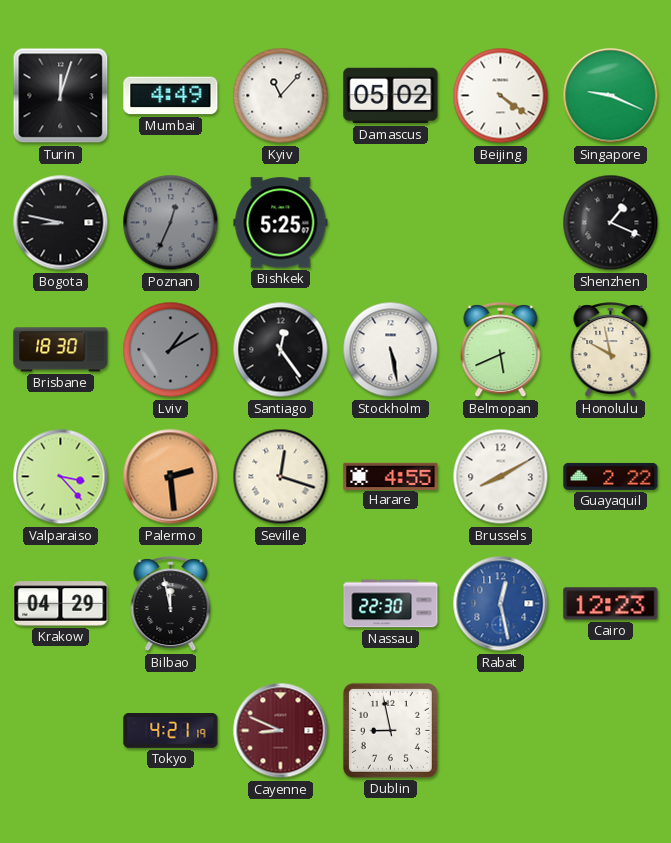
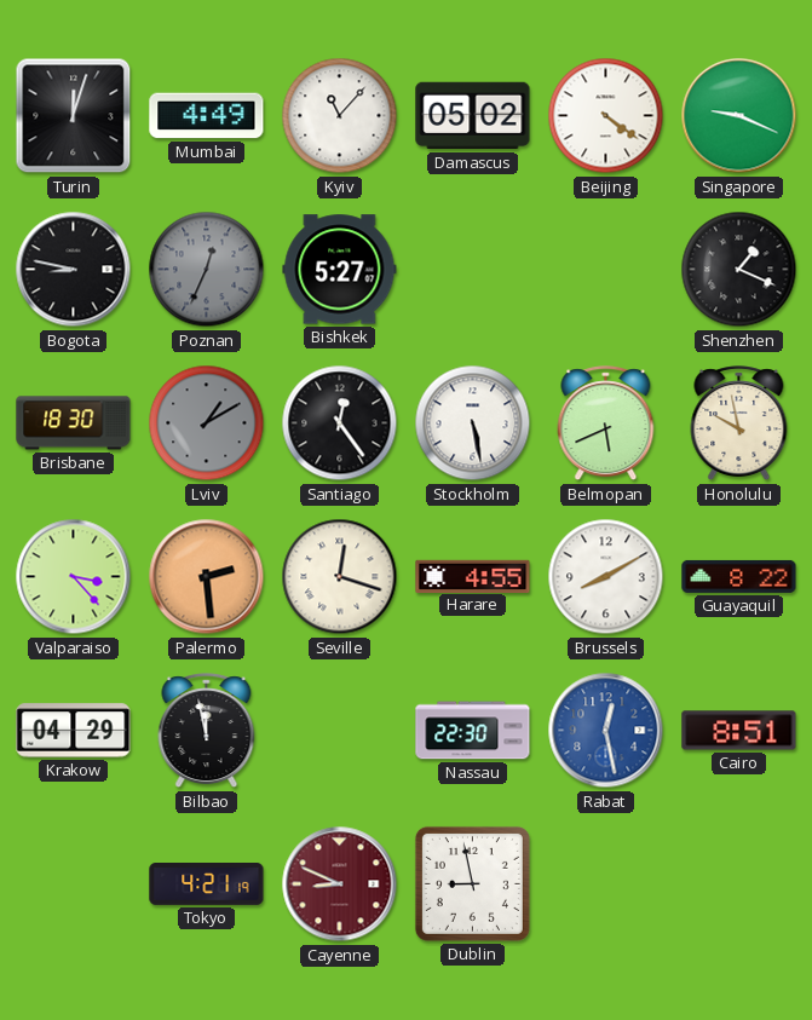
Bishkek: 5:25 -> 5:27
Guayaquil: 2:22 -> 8:22
Cairo: 12:23 -> 8:51
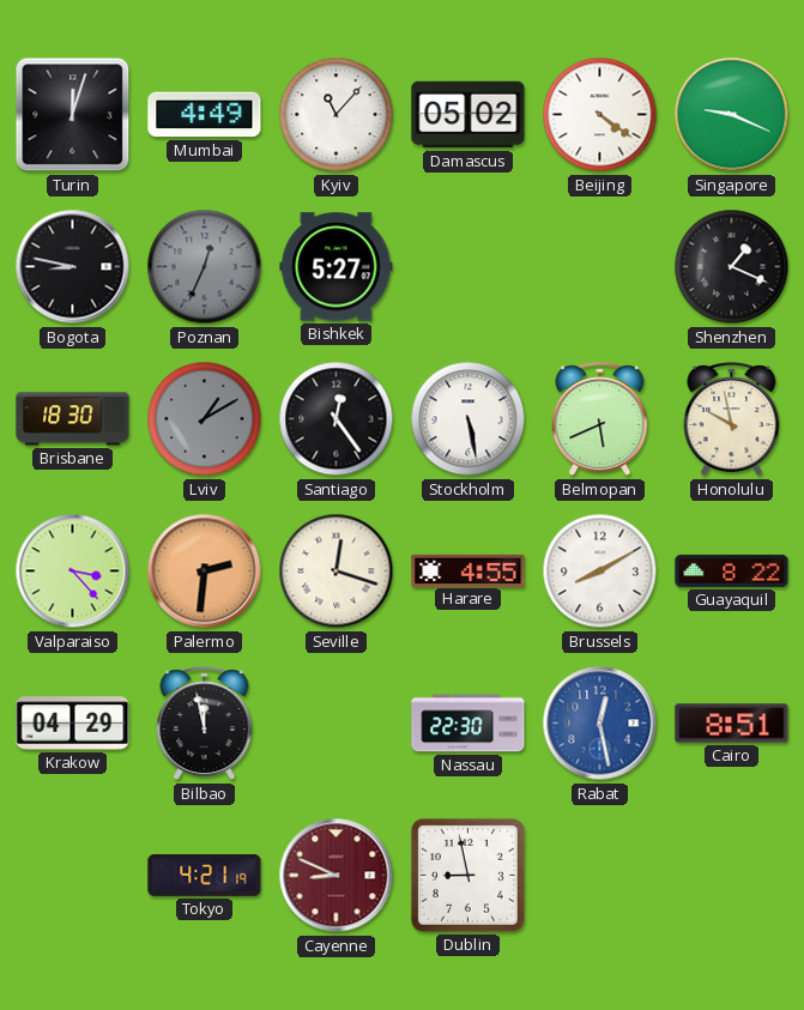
Palermo: 2:29 -> 2:31
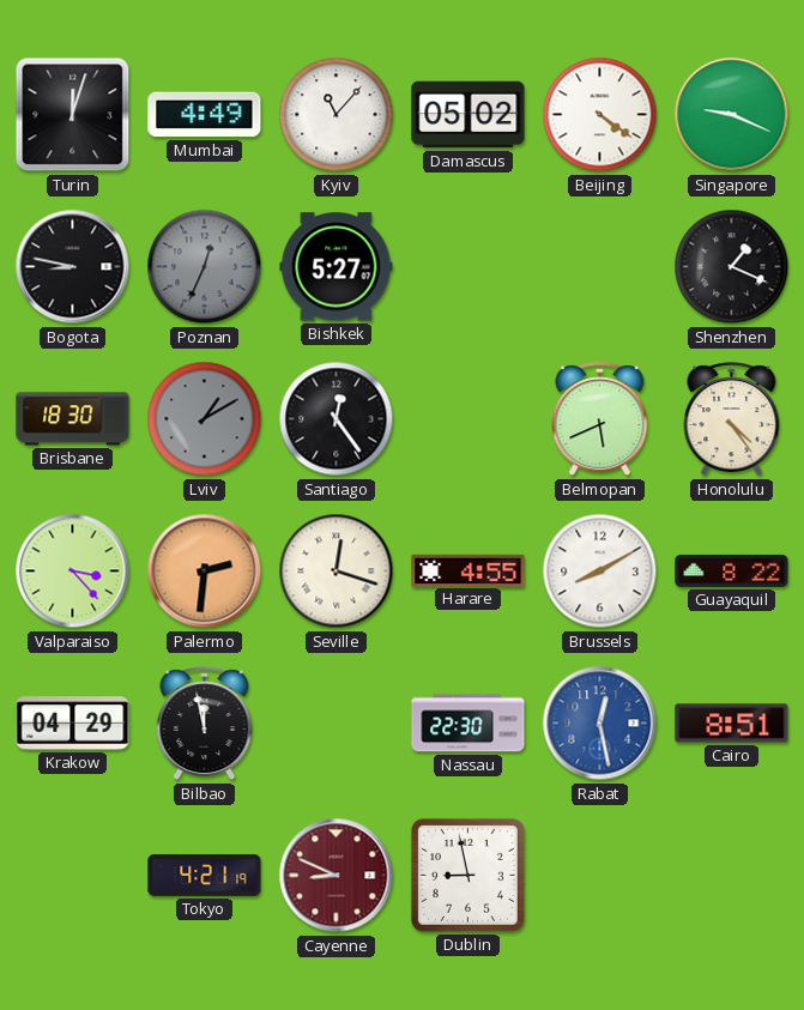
Stockholm: 5:28 -> none
Honolulu: 9:58 -> 4:24
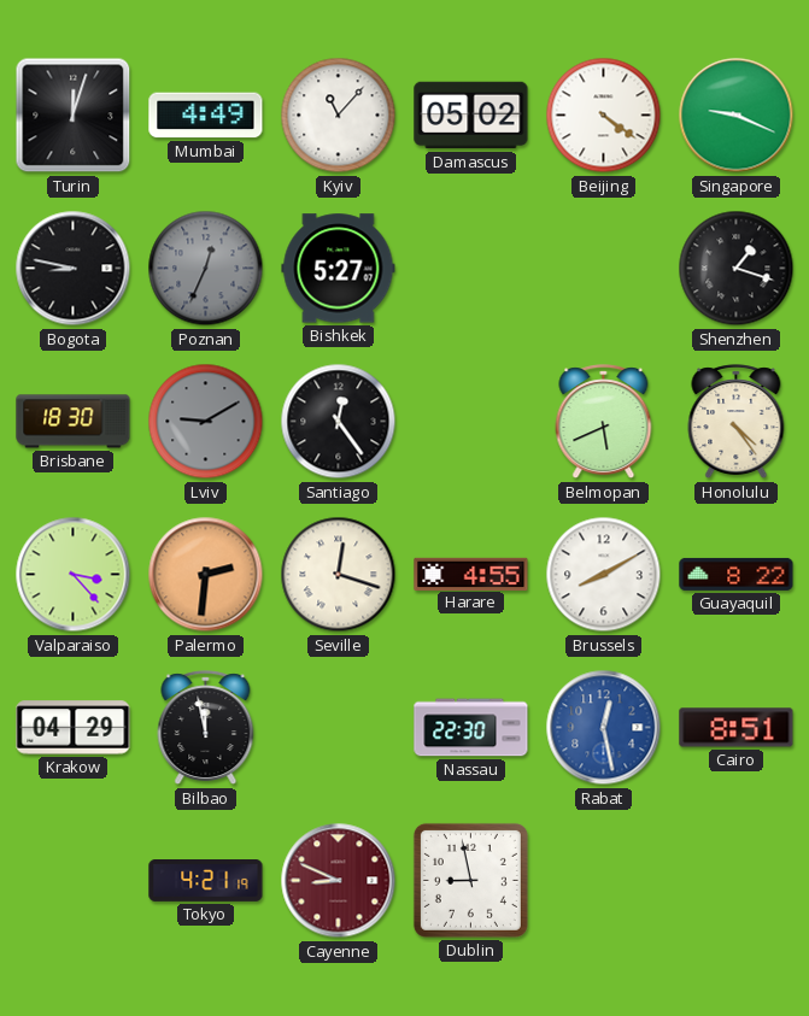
Shenzhen: 1:19 -> 1:18
Lviv: 1:10 -> 9:10
